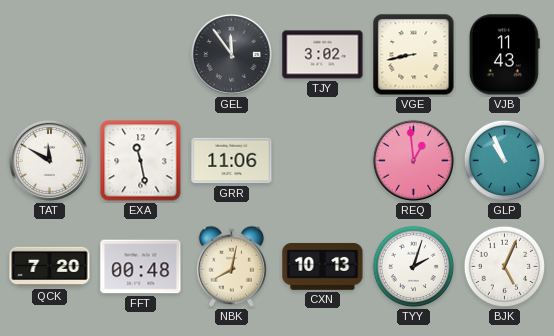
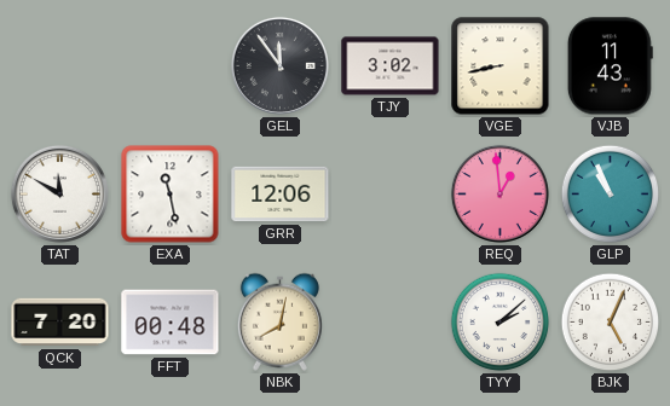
GRR: 11:06 -> 12:06
CXN: 10:13 -> none
TYY: 2:03 -> 2:08
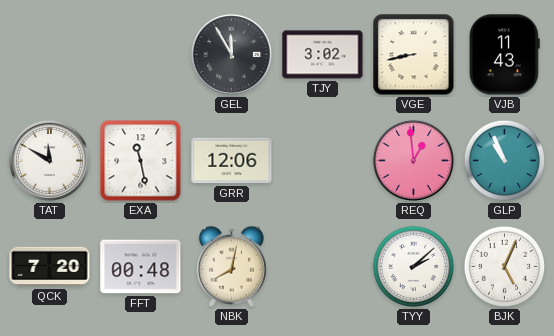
GEL: 11:54 -> 11:55
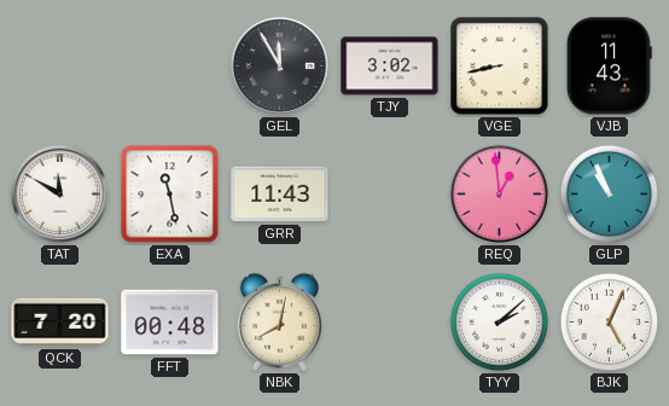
GRR: 12:06 -> 11:43
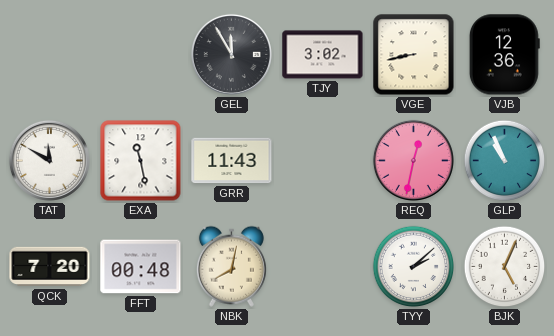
VJB: 11:43 -> 12:36
REQ: 12:59 -> 12:32
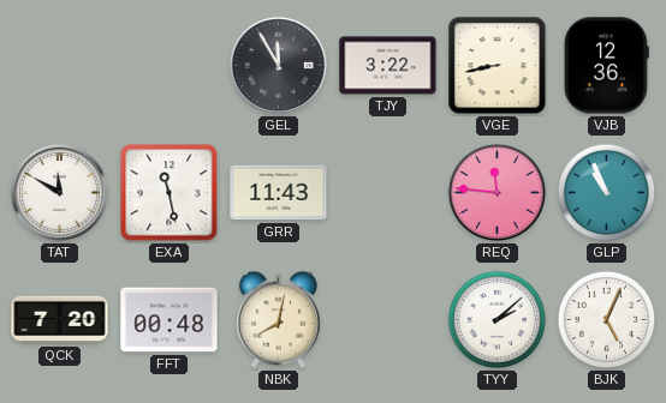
TJY: 3:02 -> 3:22
REQ: 12:32 -> 11:46
